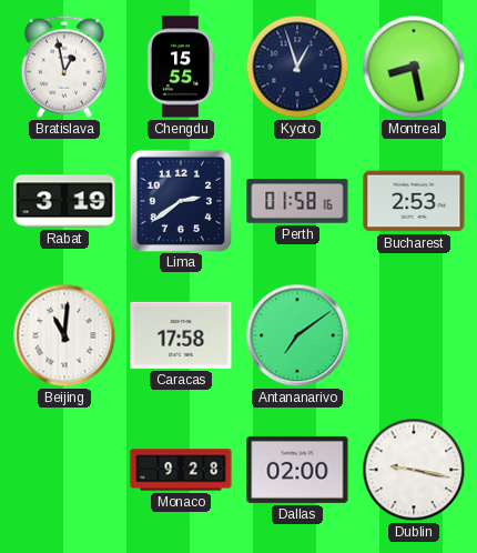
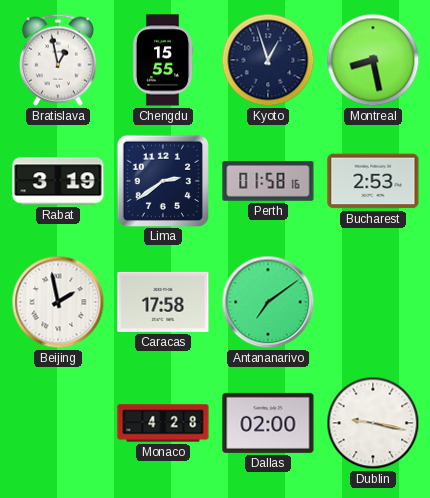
Beijing: 11:01 -> 1:58
Monaco: 9:28 -> 4:28
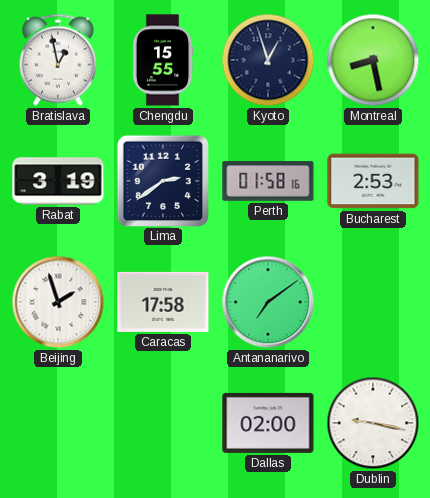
Beijing: 1:58 -> 1:57
Monaco: 4:28 -> none
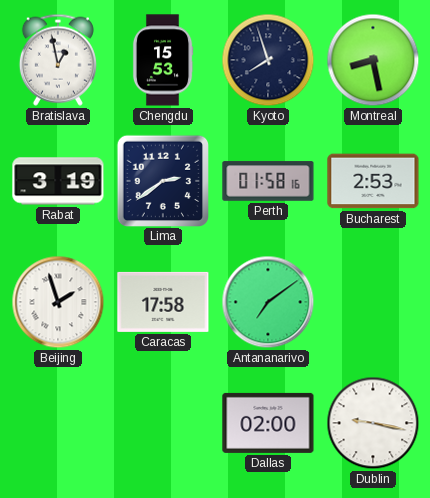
Chengdu: 15:55 -> 15:53
Kyoto: 12:57 -> 7:57
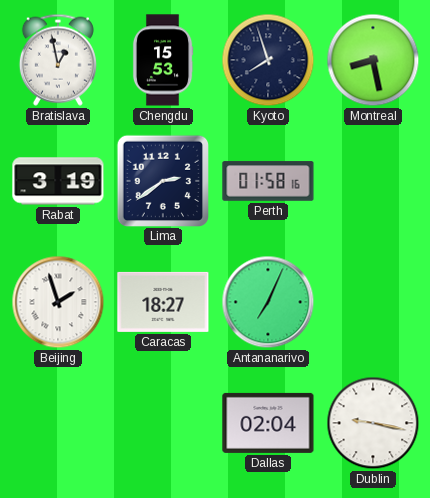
Bucharest: 2:53 -> none
Caracas: 17:58 -> 18:27
Antananarivo: 7:09 -> 7:04
Dallas: 02:00 -> 02:04
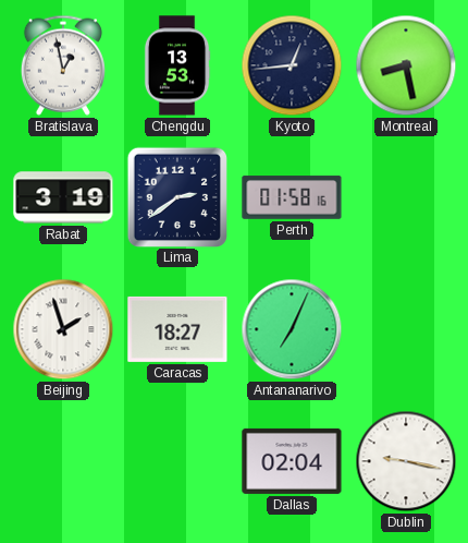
Chengdu: 15:53 -> 13:53
Kyoto: 7:57 -> 12:44
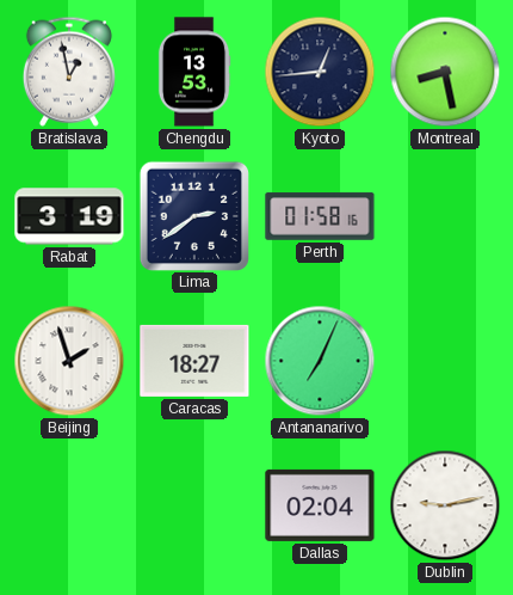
Dublin: 9:17 -> 9:13
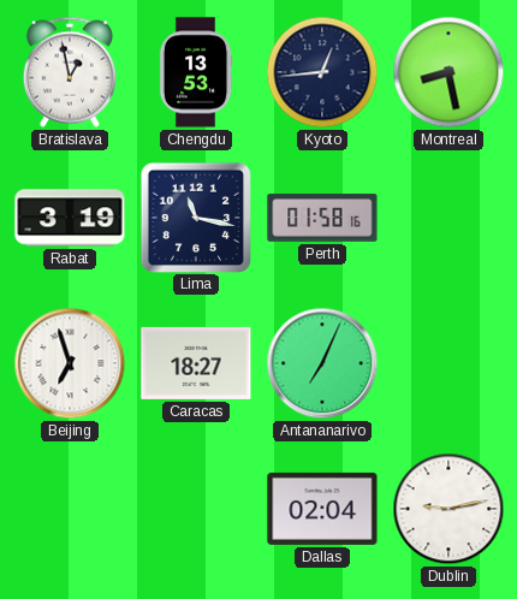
Lima: 2:39 -> 11:17
Beijing: 1:57 -> 6:57
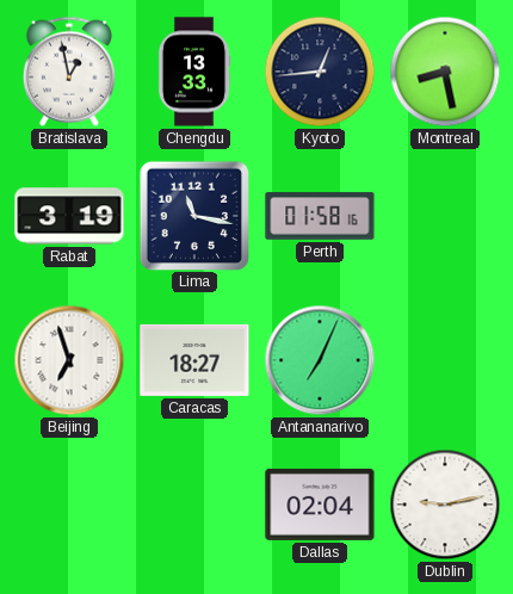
Chengdu: 13:53 -> 13:33
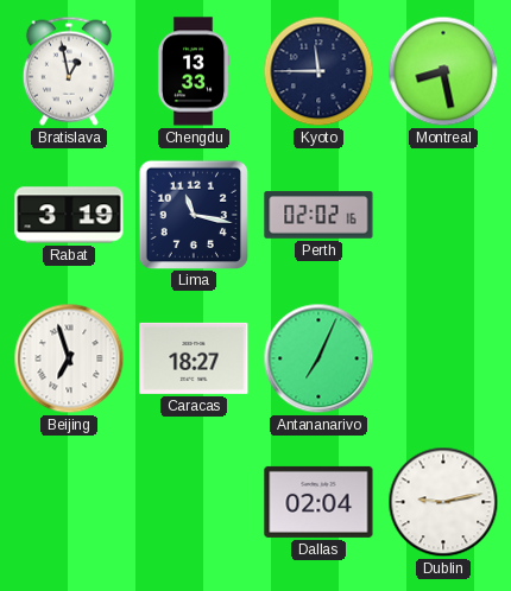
Kyoto: 12:44 -> 11:45
Perth: 01:58 -> 02:02
